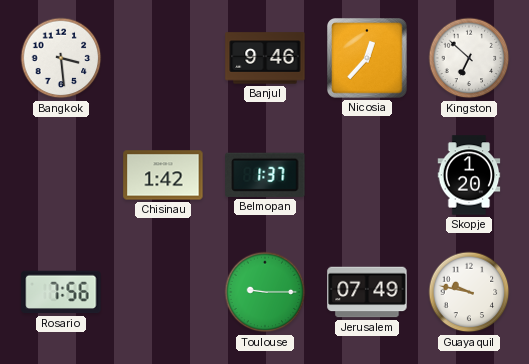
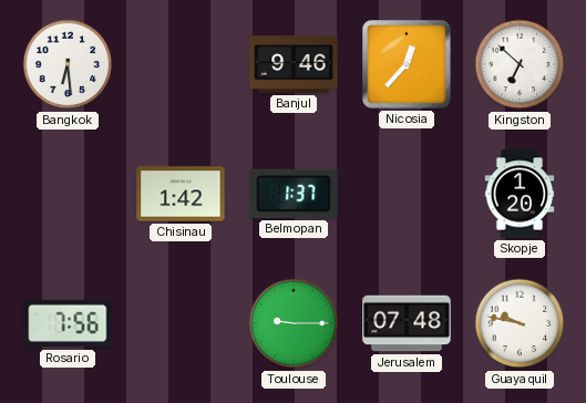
Bangkok: 3:29 -> 6:29
Jerusalem: 07:49 -> 07:48
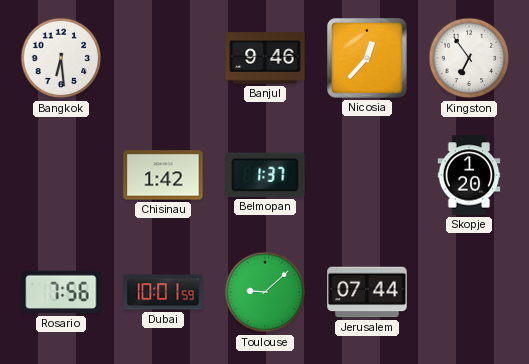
Kingston: 6:52 -> 6:54
Dubai: none -> 10:01
Toulouse: 9:15 -> 9:08
Jerusalem: 07:48 -> 07:44
Guayaquil: 9:47 -> none
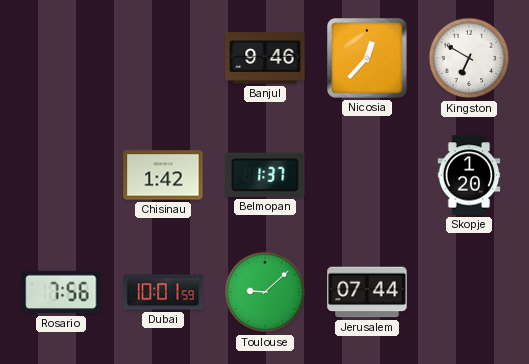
Bangkok: 6:29 -> none
Kingston: 6:54 -> 6:50
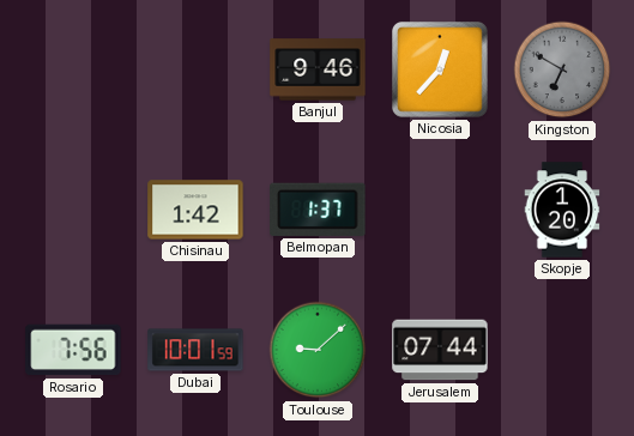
Kingston dial: white -> grey
